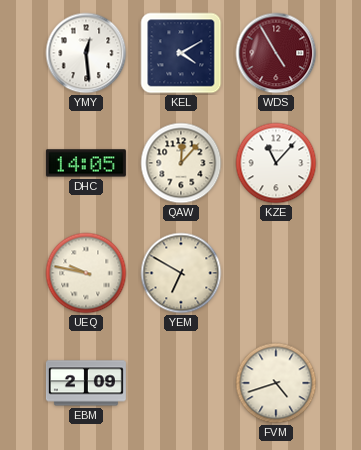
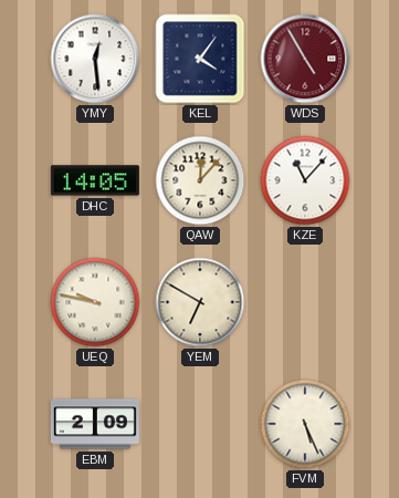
KEL: 4:10 -> 4:06
FVM: 4:42 -> 5:26
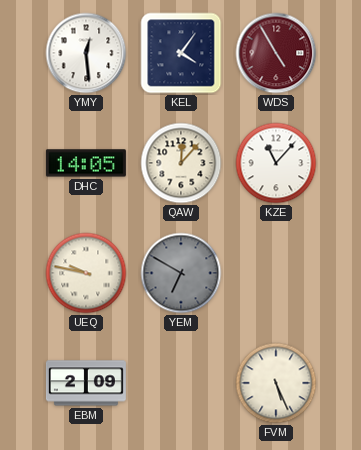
YEM dial: cream -> grey
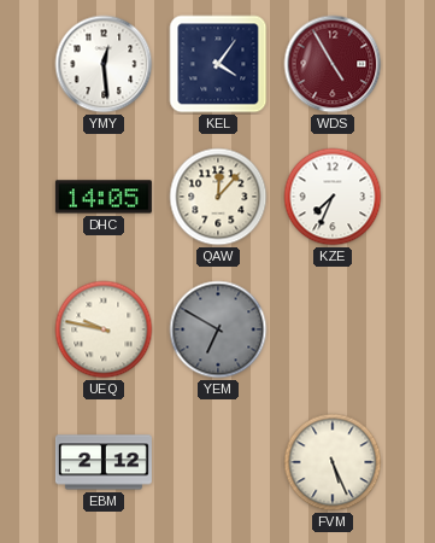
KZE: 11:07 -> 7:34
EBM: 2:09 -> 2:12
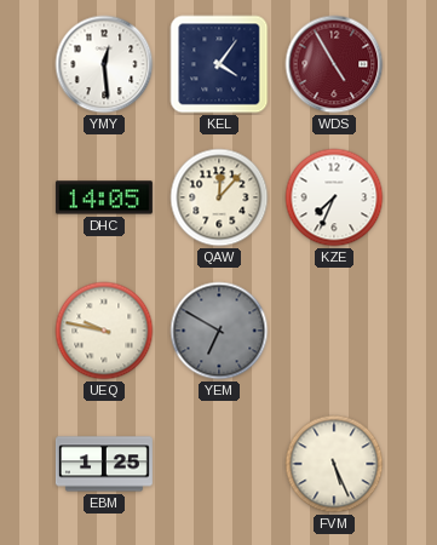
EBM: 2:12 -> 1:25
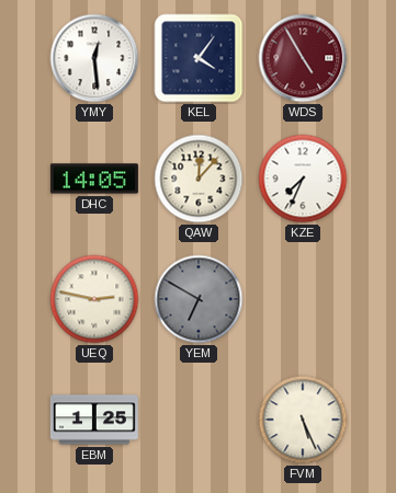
UEQ: 9:47 -> 2:47
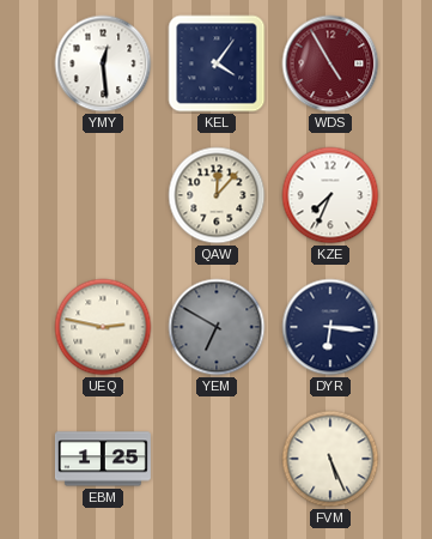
DHC: 14:05 -> none
DYR: none -> 6:16
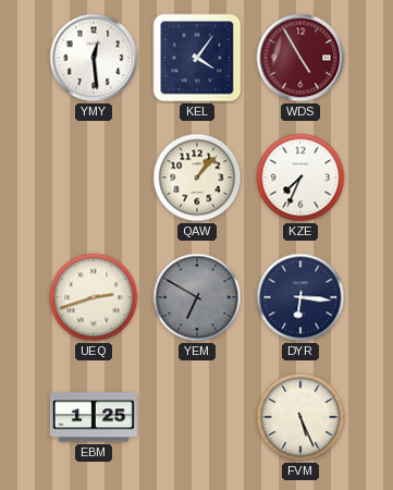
QAW: 12:07 -> 1:07
UEQ: 2:47 -> 2:42
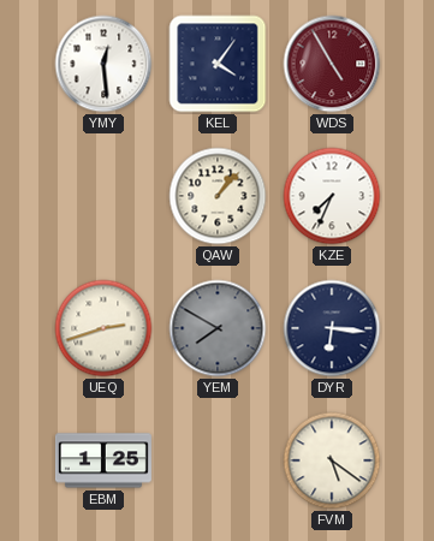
YEM: 6:50 -> 7:50
FVM: 5:26 -> 5:21
